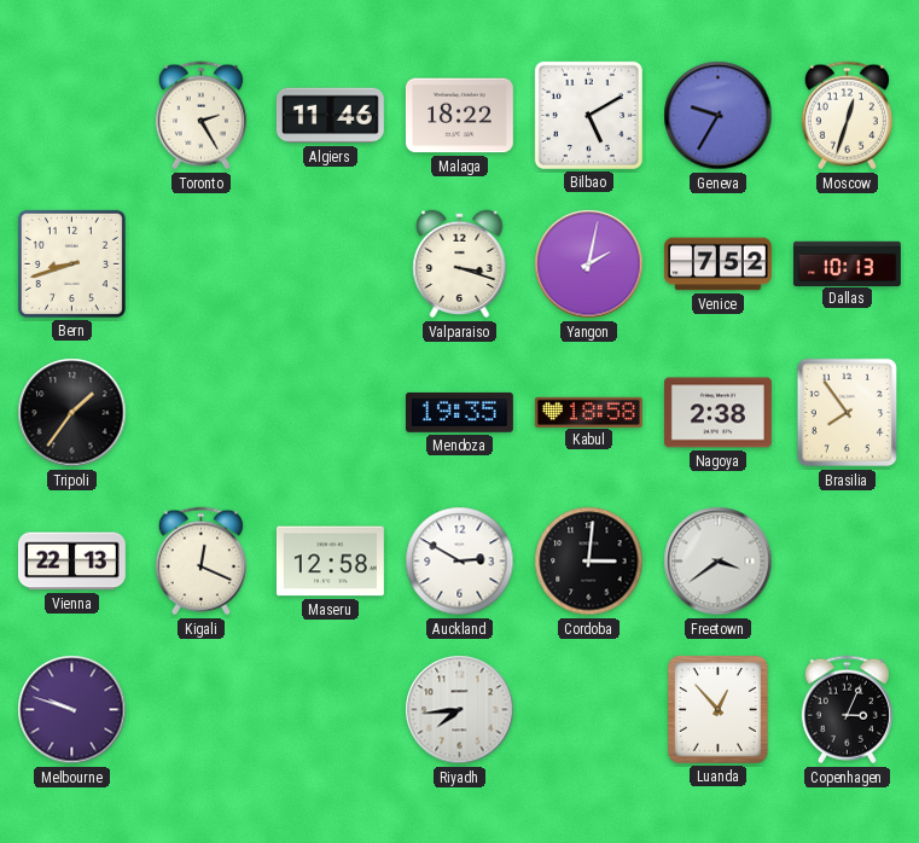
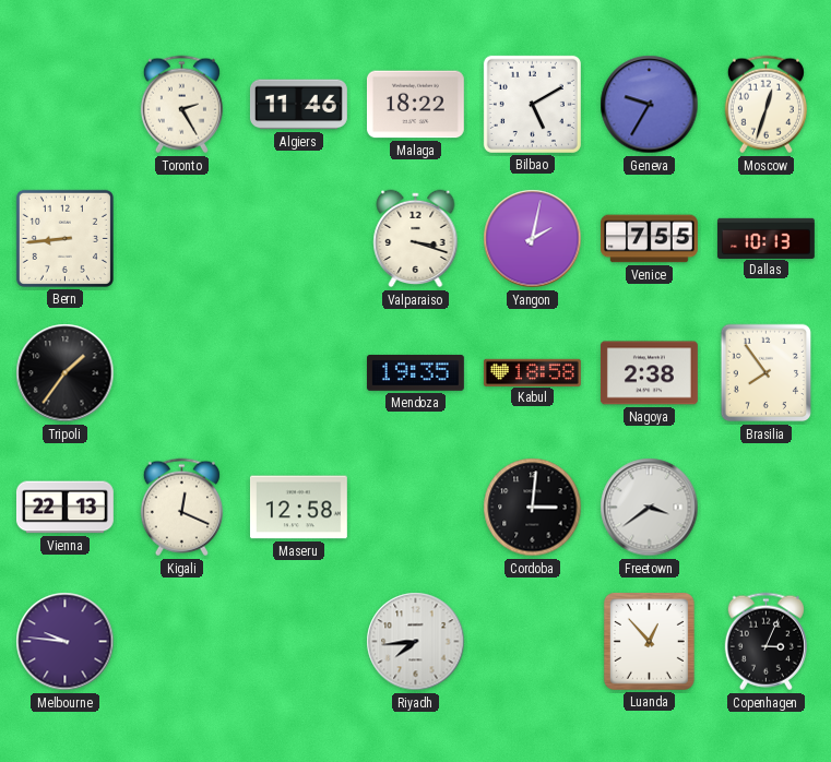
Bern: 8:42 -> 8:44
Venice: 7:52 -> 7:55
Auckland: 2:50 -> none
Melbourne: 9:48 -> 9:46
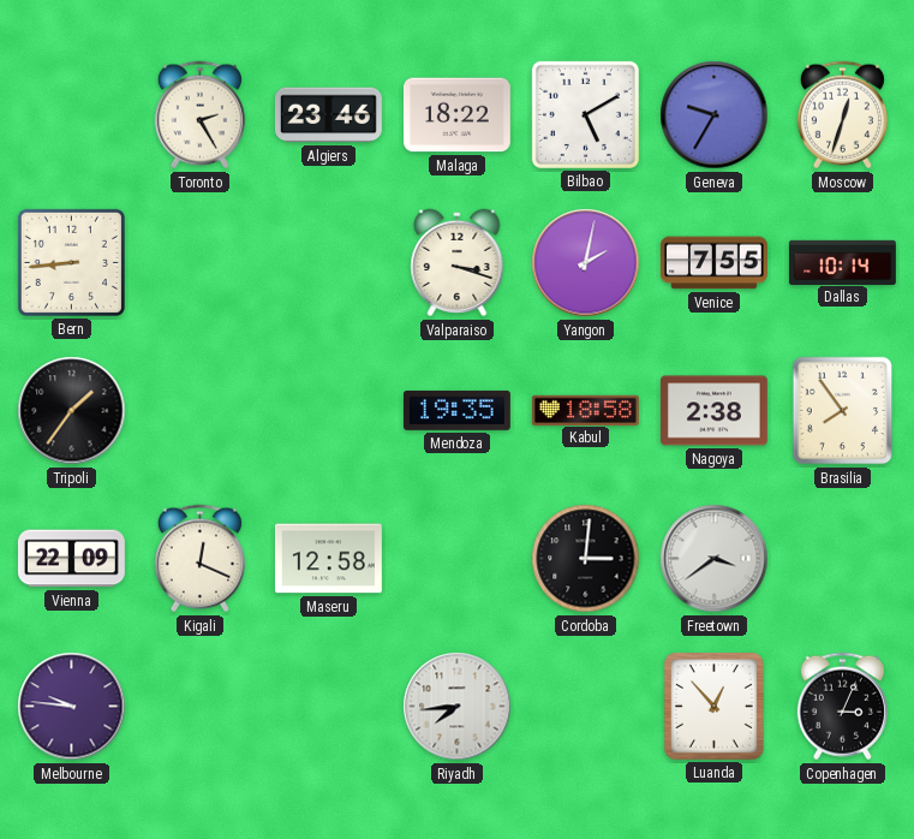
Algiers: 11:46 -> 23:46
Dallas: 10:13 -> 10:14
Vienna: 22:13 -> 22:09
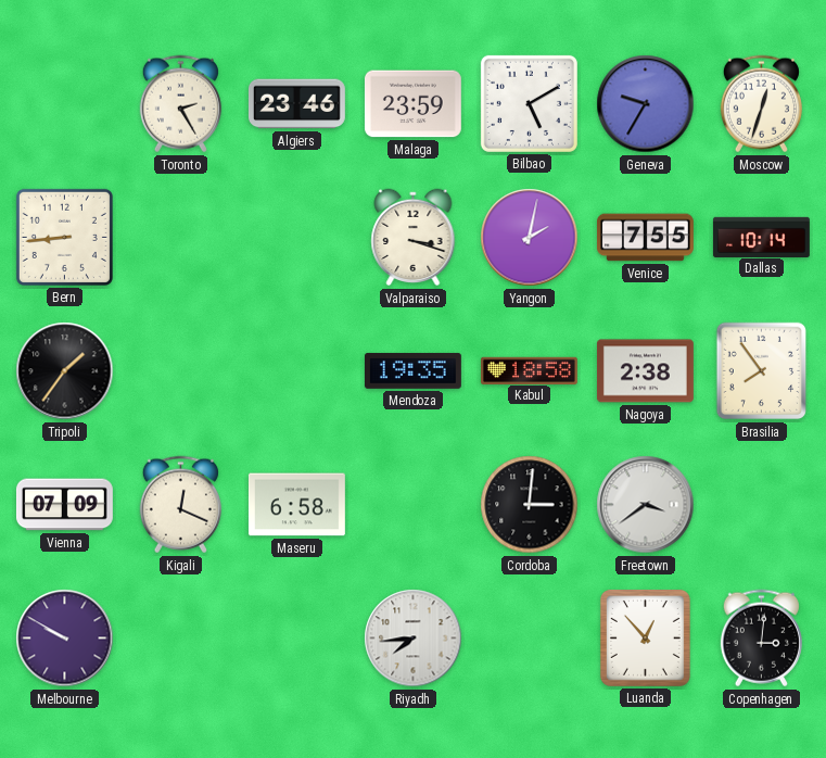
Malaga: 18:22 -> 23:59
Vienna: 22:09 -> 07:09
Maseru: 12:58 -> 6:58
Melbourne: 9:46 -> 9:50
Copenhagen: 3:04 -> 3:01
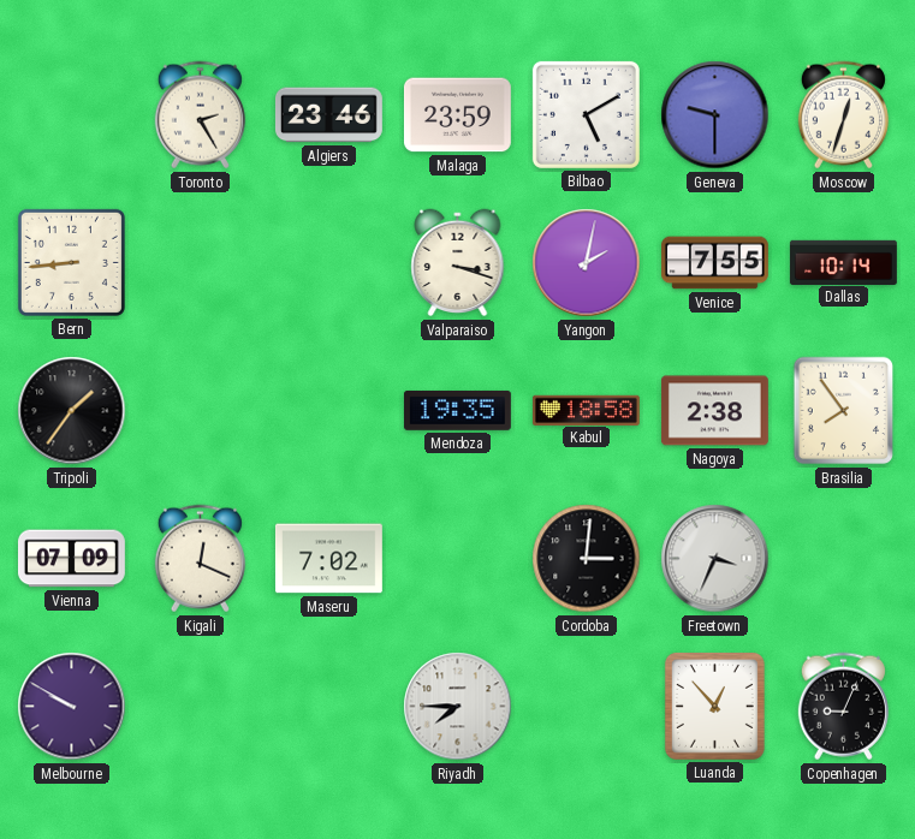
Geneva: 9:35 -> 9:30
Maseru: 6:58 -> 7:02
Freetown: 3:39 -> 3:34
Riyadh: 7:44 -> 7:45
Copenhagen: 3:01 -> 9:04
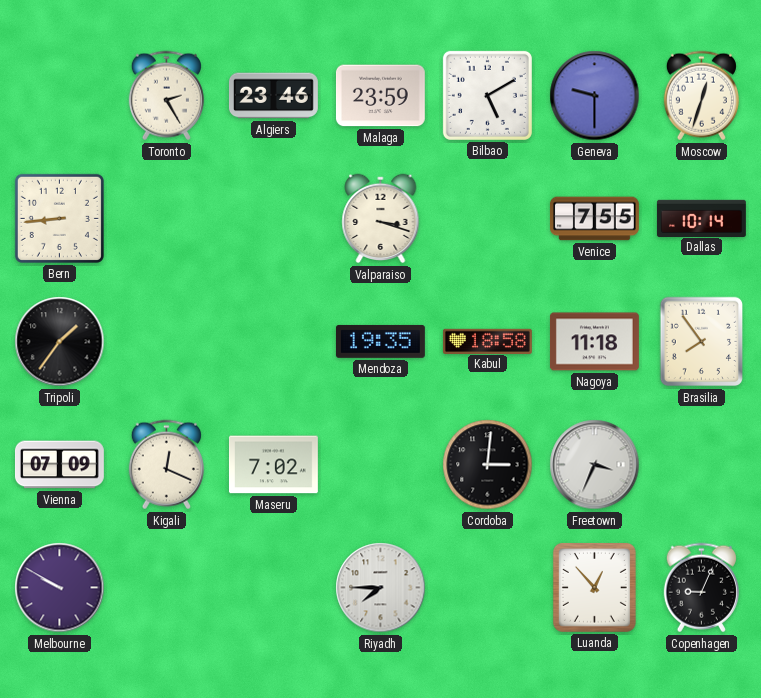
Yangon: 2:02 -> none
Nagoya: 2:38 -> 11:18
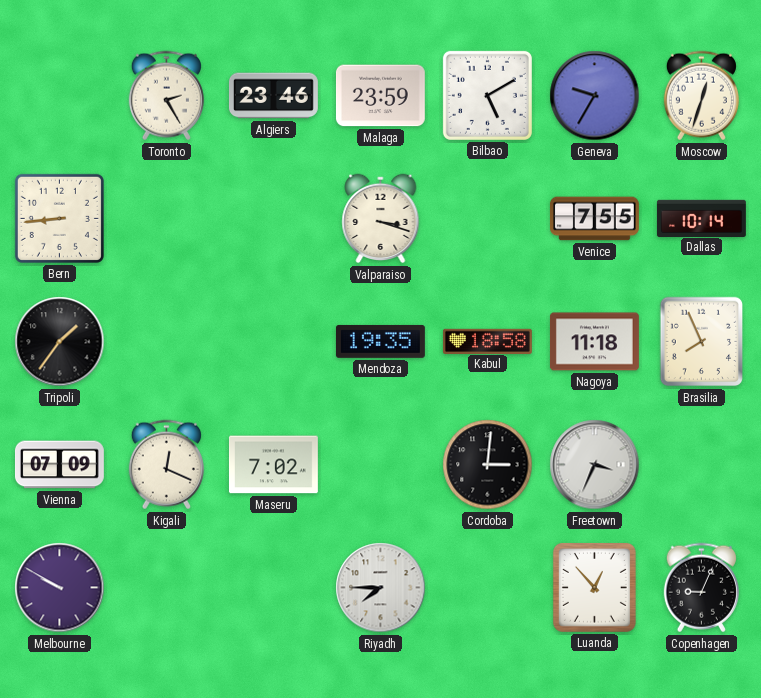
Geneva: 9:30 -> 9:35
Brasilia: 7:54 -> 7:56
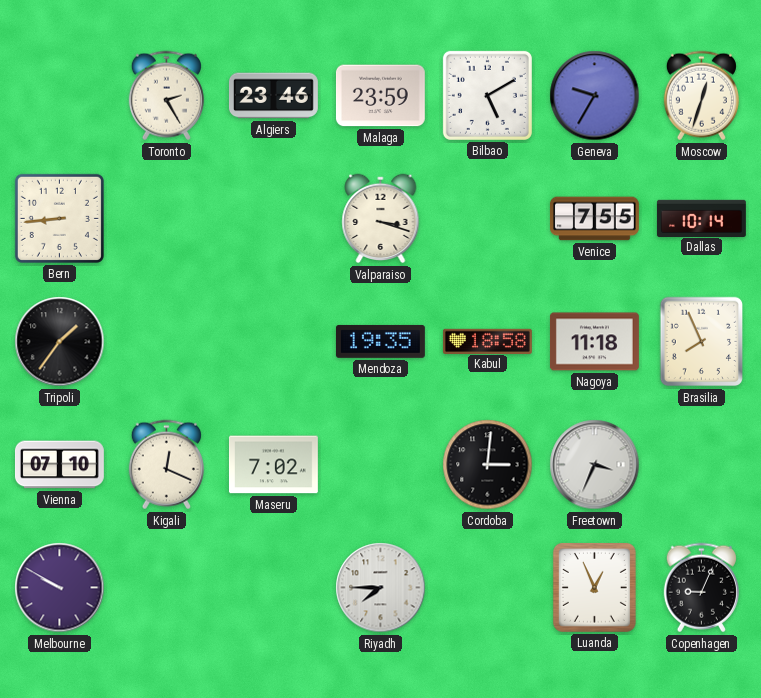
Vienna: 07:09 -> 07:10
Luanda: 12:53 -> 12:56
